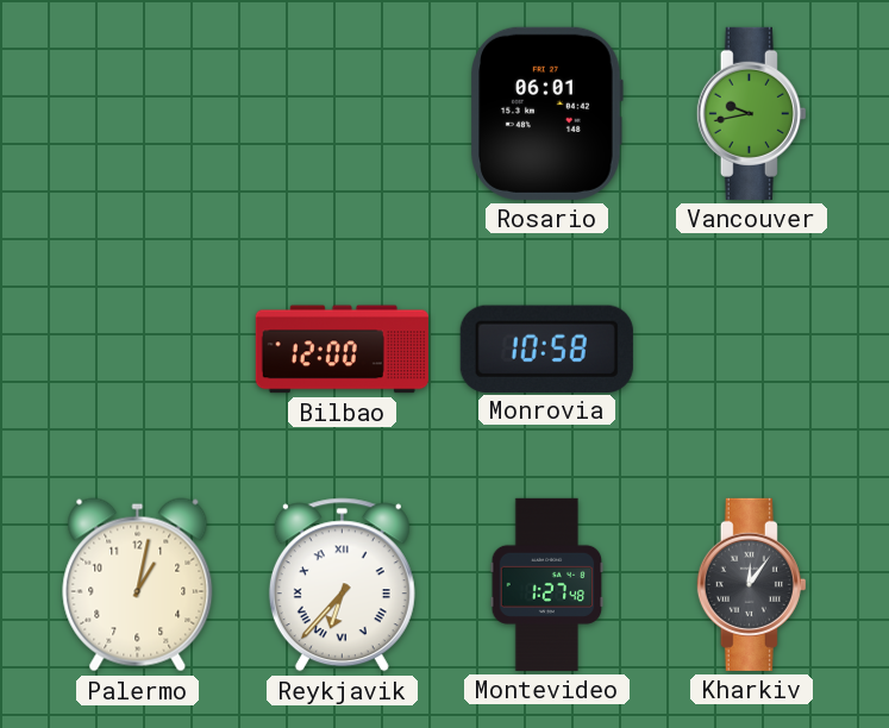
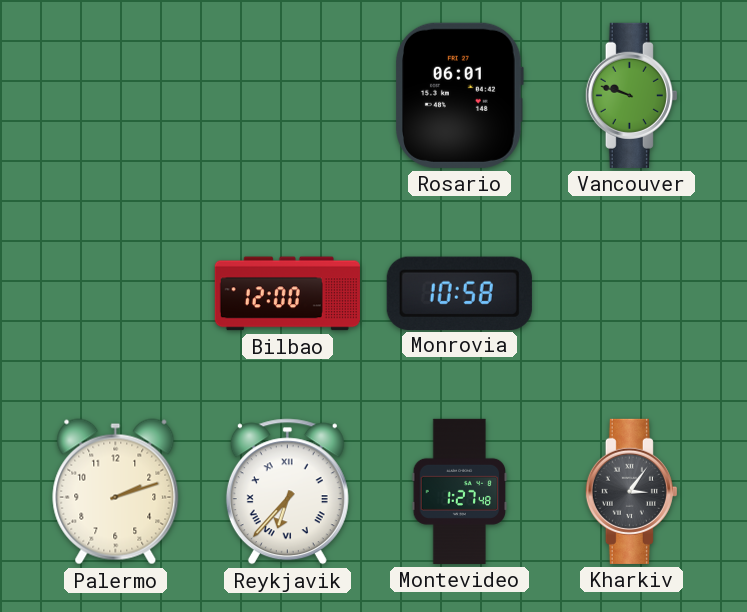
Vancouver: 9:43 -> 9:48
Palermo: 1:02 -> 2:12
Kharkiv: 12:06 -> 3:06
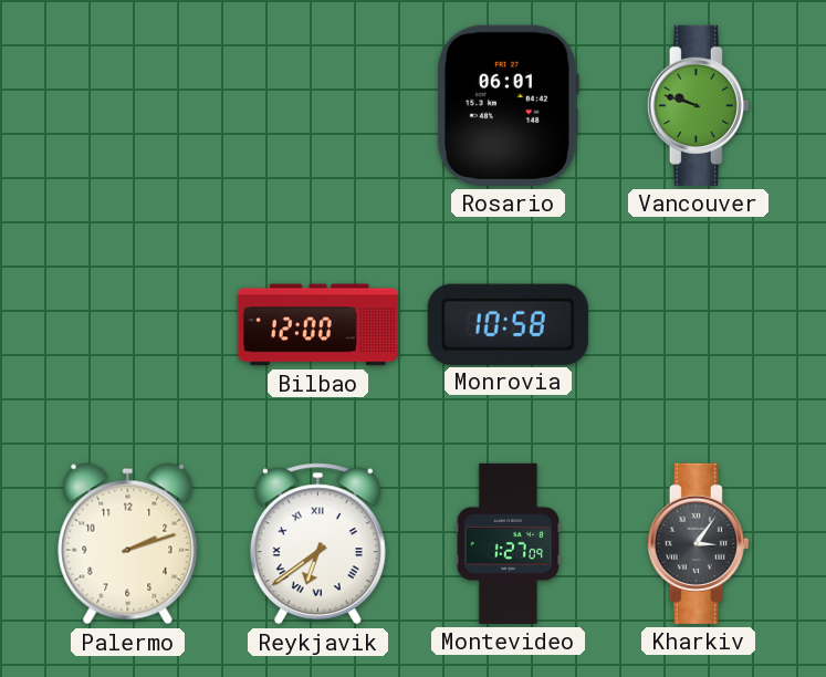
Reykjavik: 6:37 -> 6:39
Montevideo: 1:27:48 -> 1:27:09
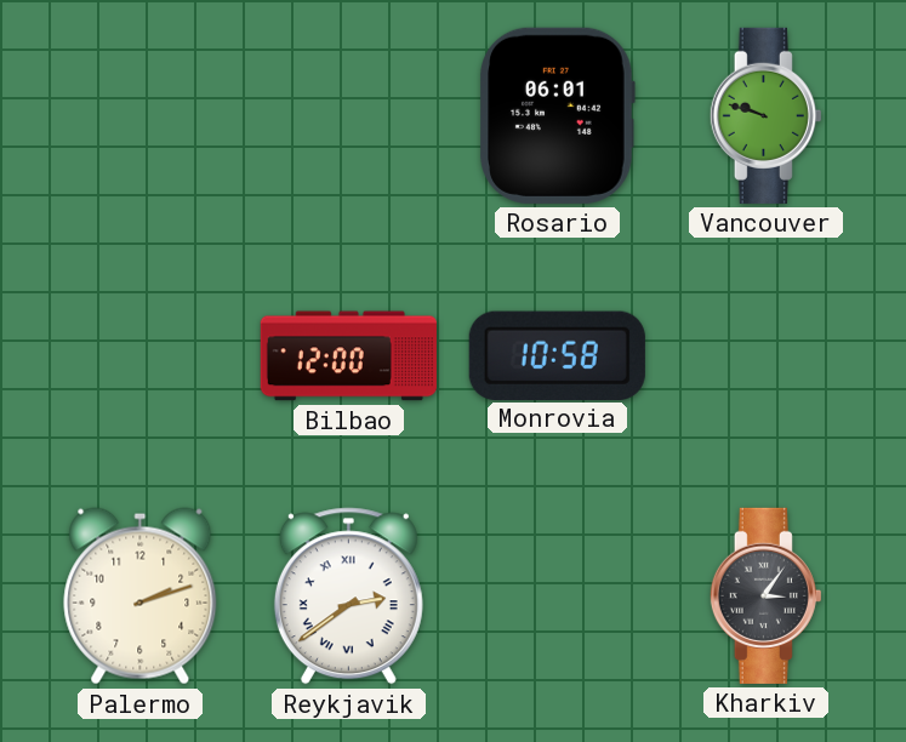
Reykjavik: 6:39 -> 2:39
Montevideo: 1:27 -> none
